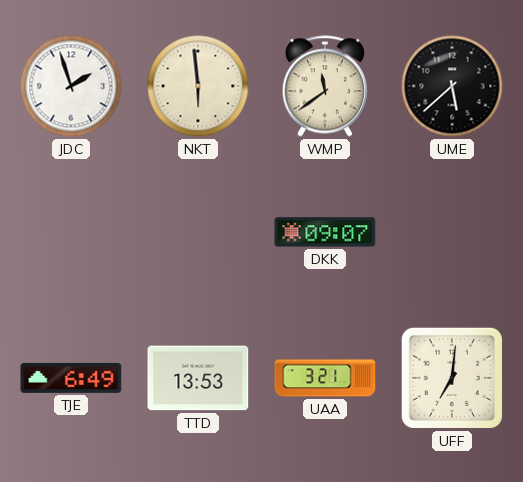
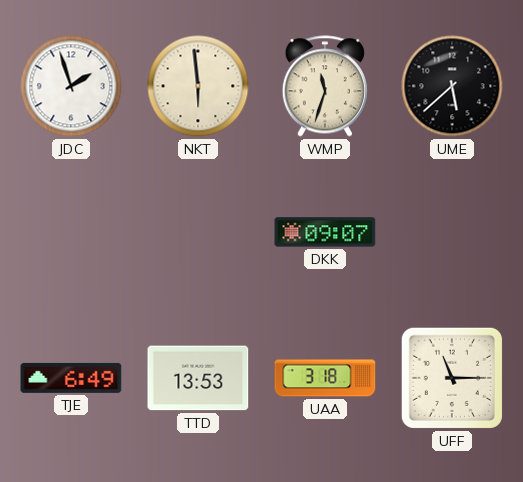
WMP: 11:39 -> 11:33
UAA: 3:21 -> 3:18
UFF: 7:01 -> 11:15
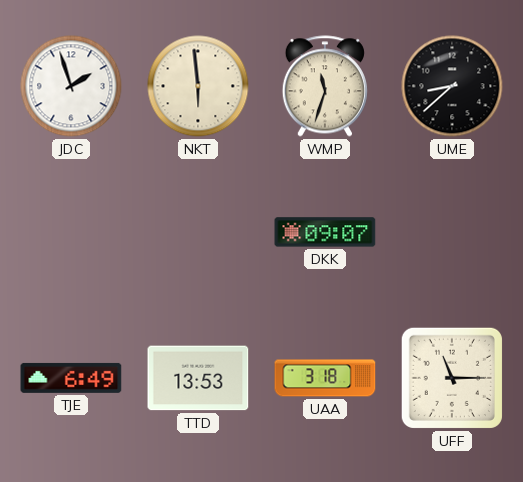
UME: 5:38 -> 8:38
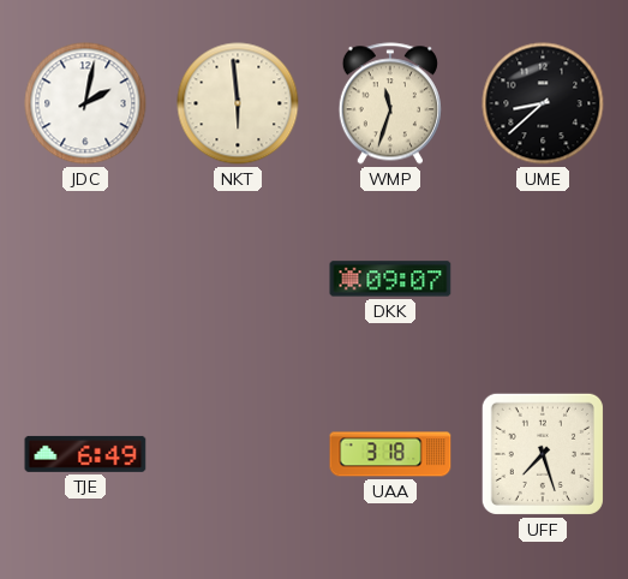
JDC: 1:57 -> 2:02
TTD: 13:53 -> none
UFF: 11:15 -> 7:27
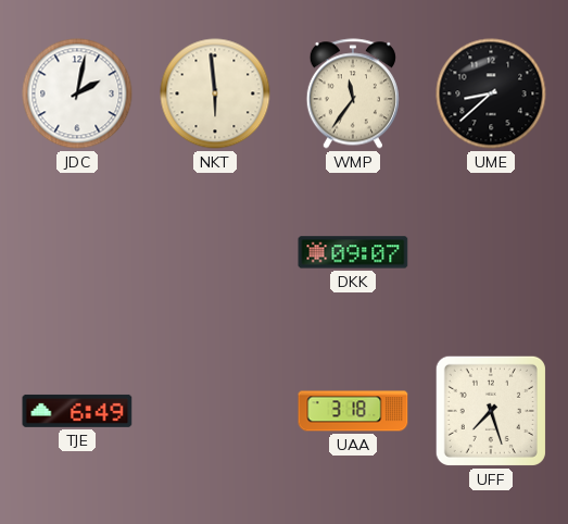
WMP: 11:33 -> 11:36
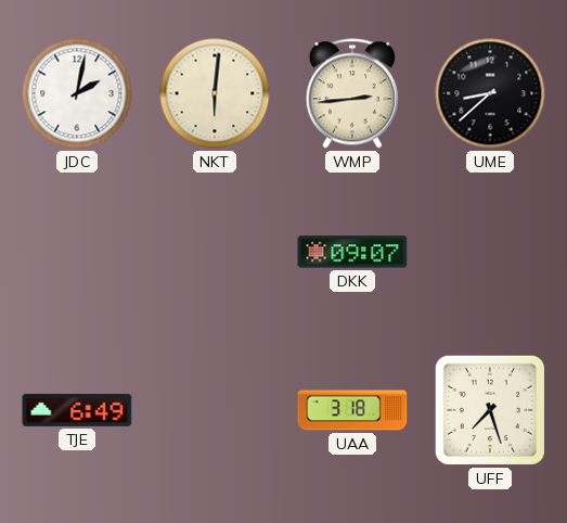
NKT: 5:59 -> 6:01
WMP: 11:36 -> 2:44
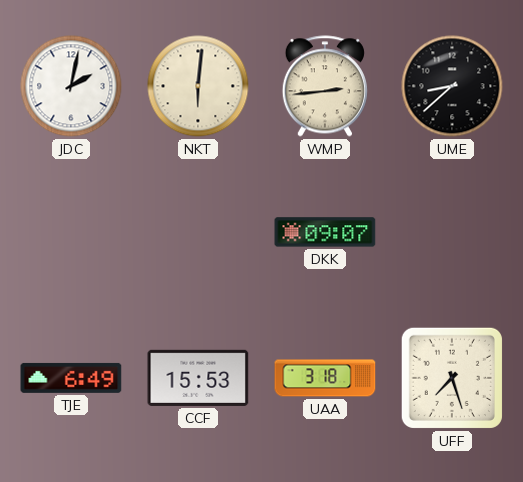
CCF: none -> 15:53
